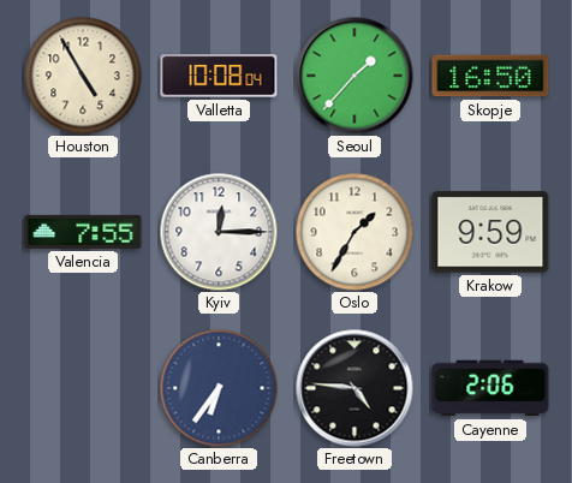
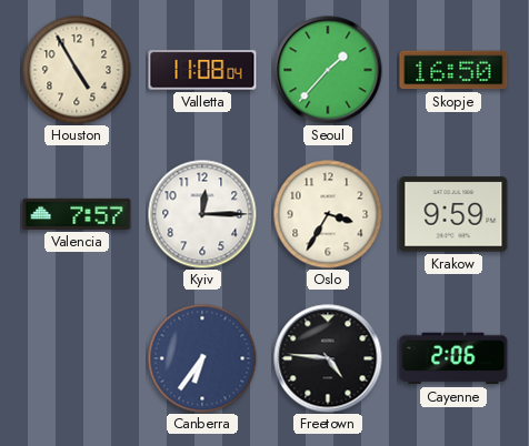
Valletta: 10:08 -> 11:08
Valencia: 7:55 -> 7:57
Oslo: 1:35 -> 3:35
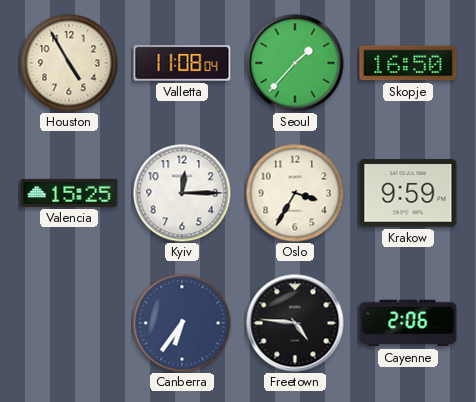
Valencia: 7:57 -> 15:25
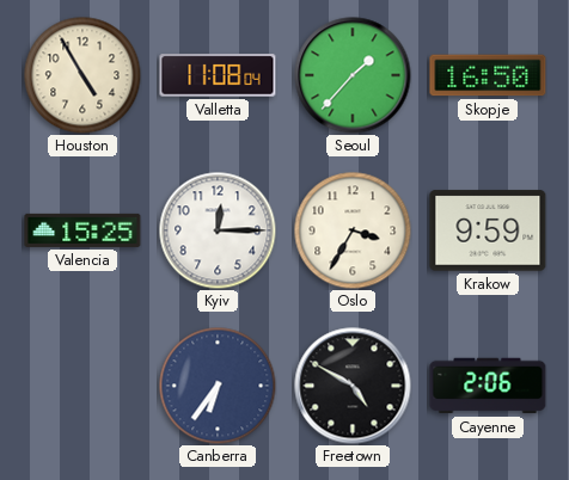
Freetown: 4:46 -> 4:50
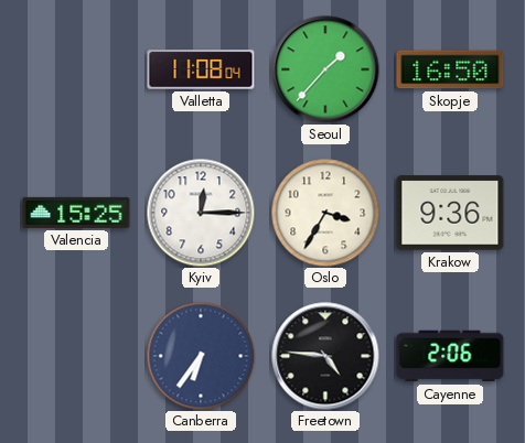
Houston: 4:55 -> none
Krakow: 9:59 -> 9:36
Freetown: 4:50 -> 4:46
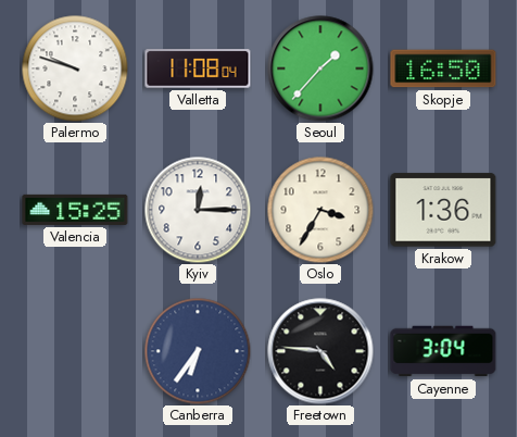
Palermo: none -> 9:48
Krakow: 9:36 -> 1:36
Cayenne: 2:06 -> 3:04
